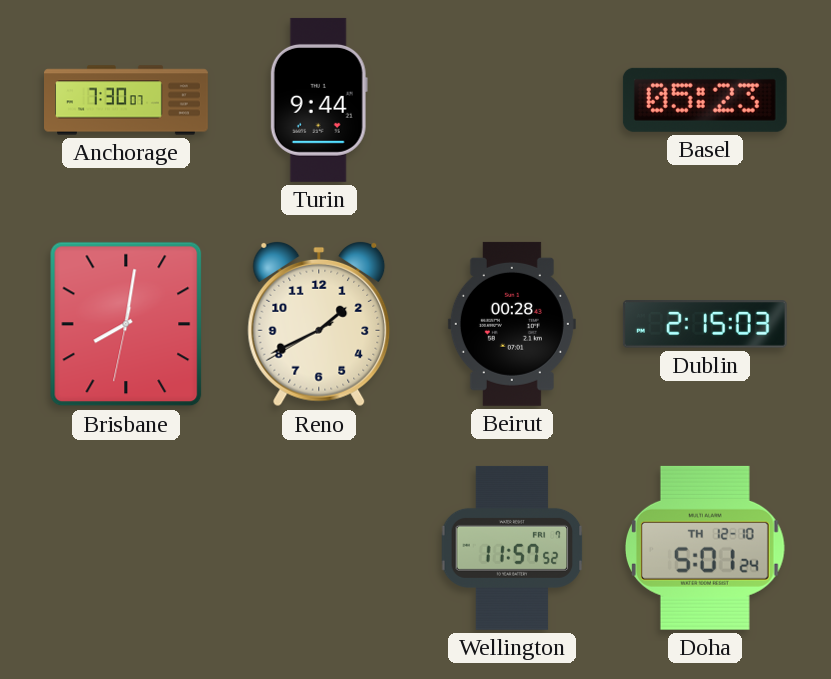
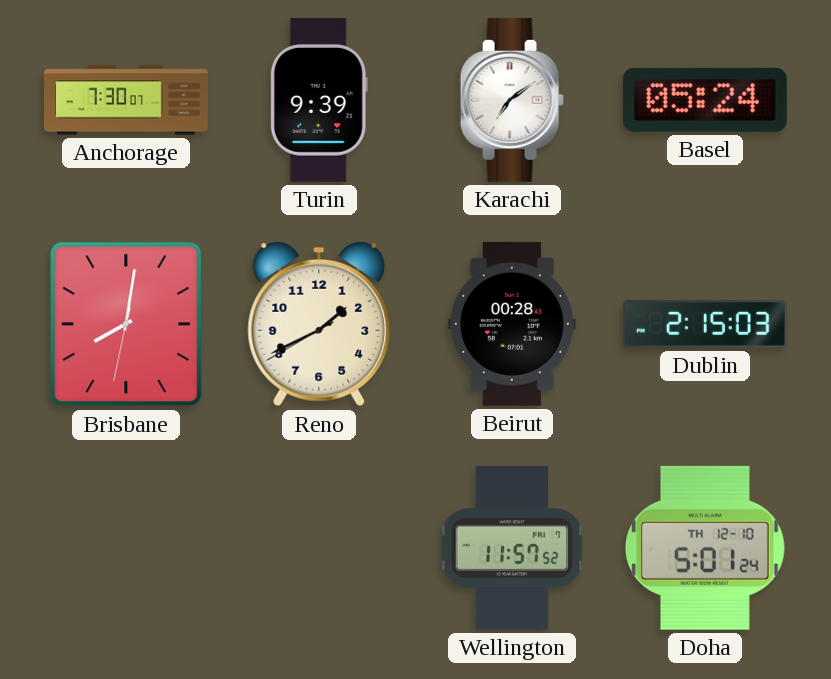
Turin: 9:44 -> 9:39
Karachi: none -> 7:09
Basel: 05:23 -> 05:24
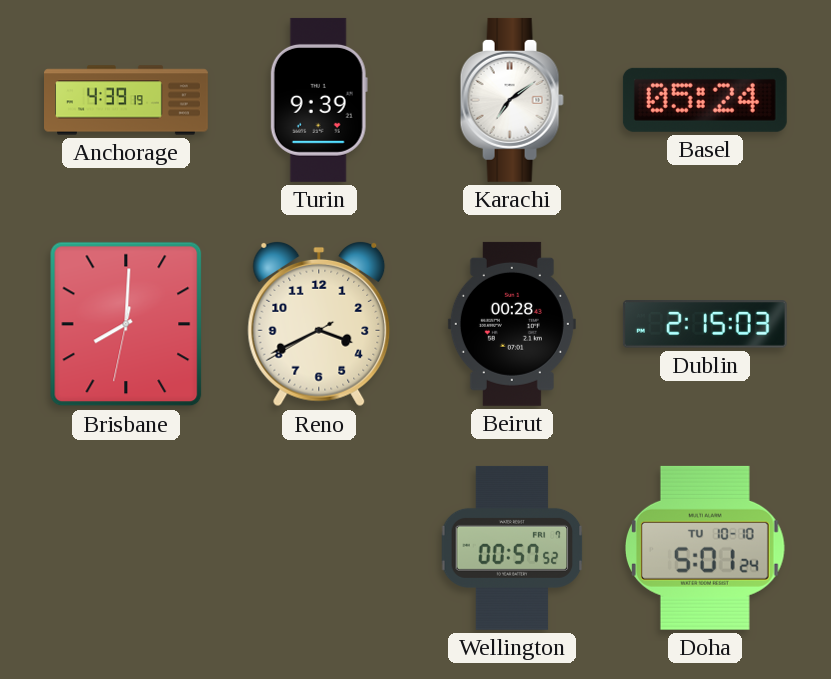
Anchorage: 7:30 -> 4:39
Brisbane: 8:01 -> 8:00
Reno: 1:40 -> 3:40
Wellington: 11:57 -> 00:57
Doha date: TH 12-10 -> TU 10-10
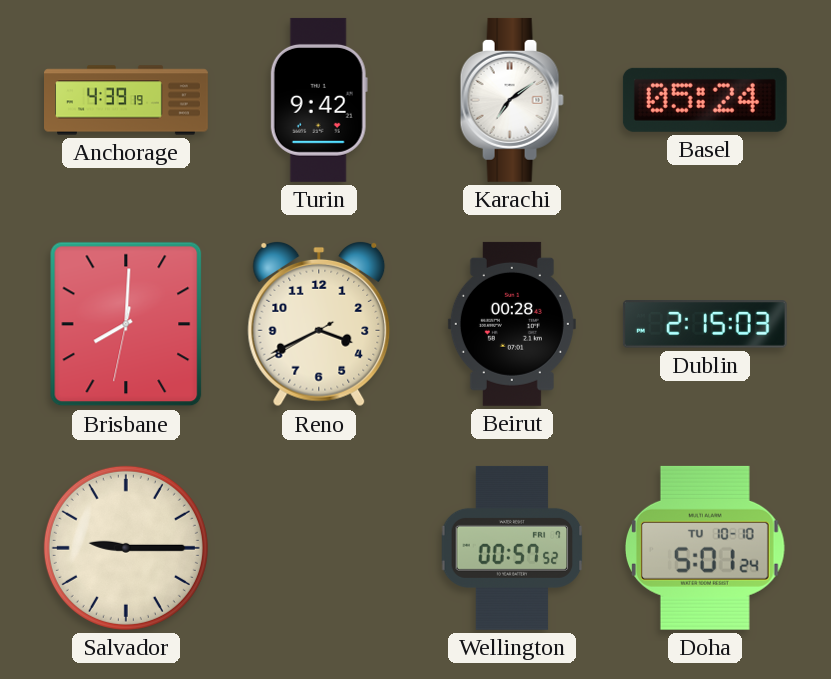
Turin: 9:39 -> 9:42
Salvador: none -> 9:15
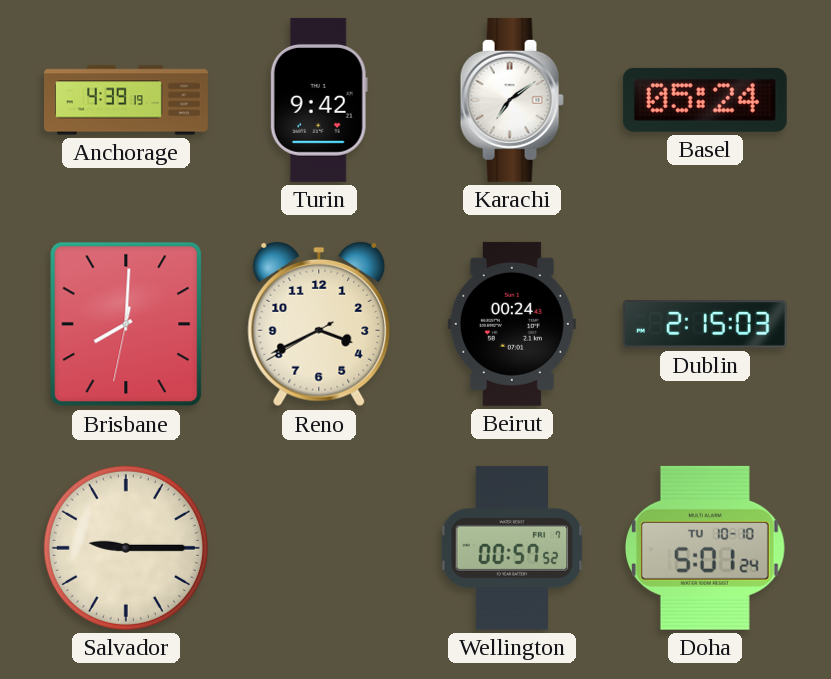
Beirut: 00:28 -> 00:24
